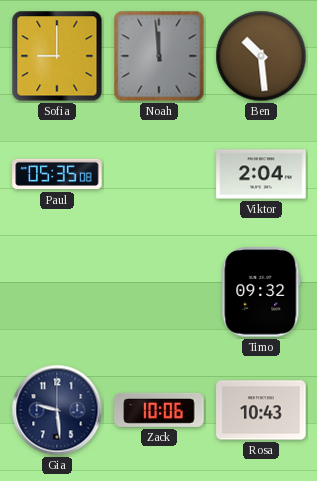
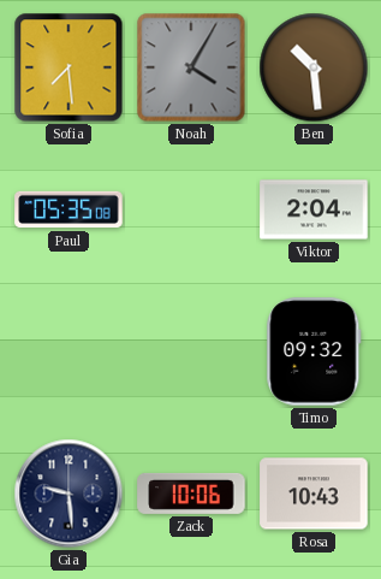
Sofia: 9:00 -> 7:29
Noah: 11:59 -> 4:05
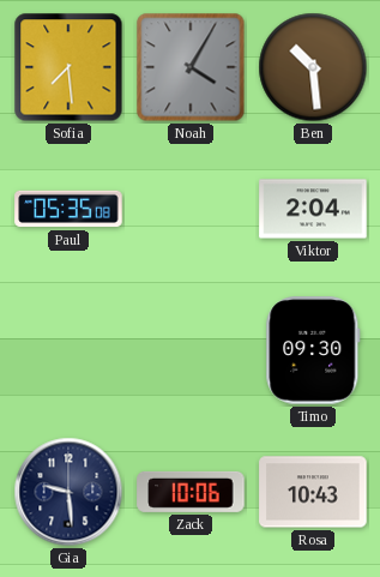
Timo: 09:32 -> 09:30
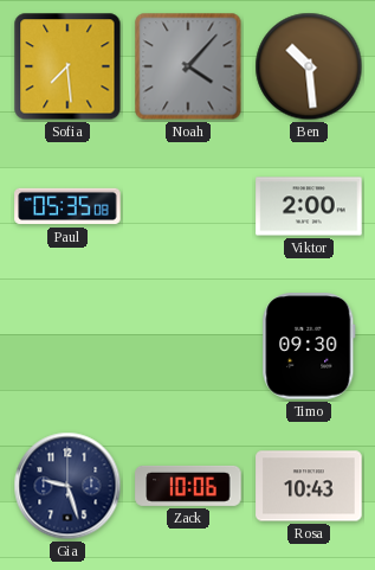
Noah: 4:05 -> 4:07
Viktor: 2:04 -> 2:00
Gia: 9:29 -> 9:27
